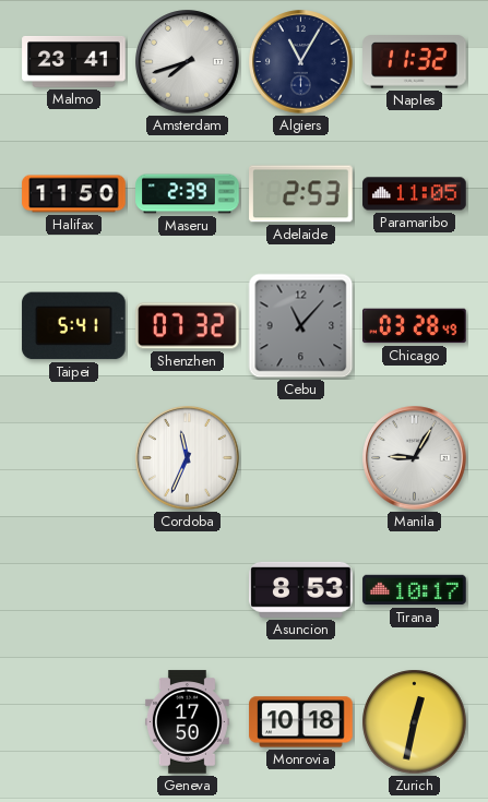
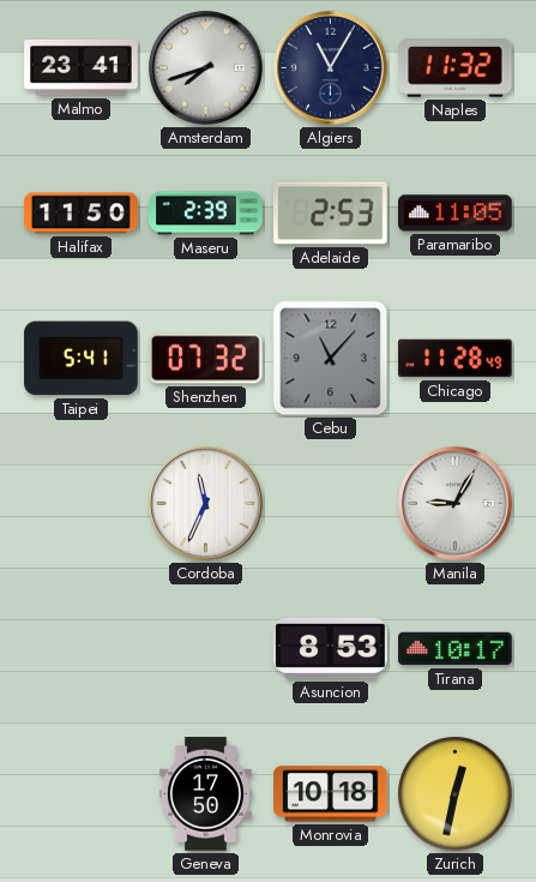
Chicago: 03:28 -> 11:28
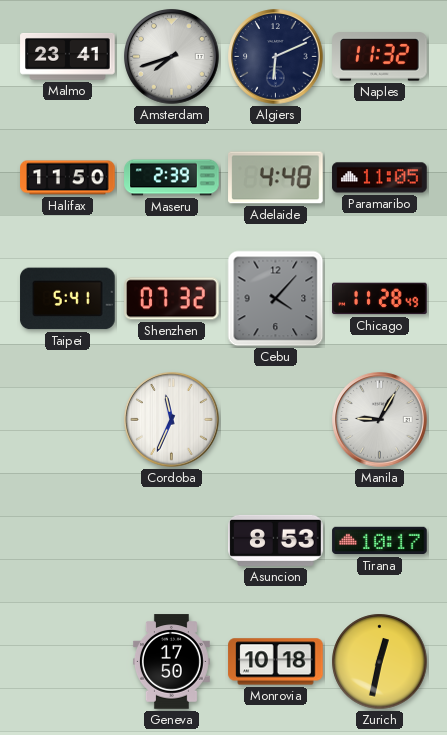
Algiers: 11:05 -> 6:11
Adelaide: 2:53 -> 4:48
Cebu: 11:07 -> 4:07
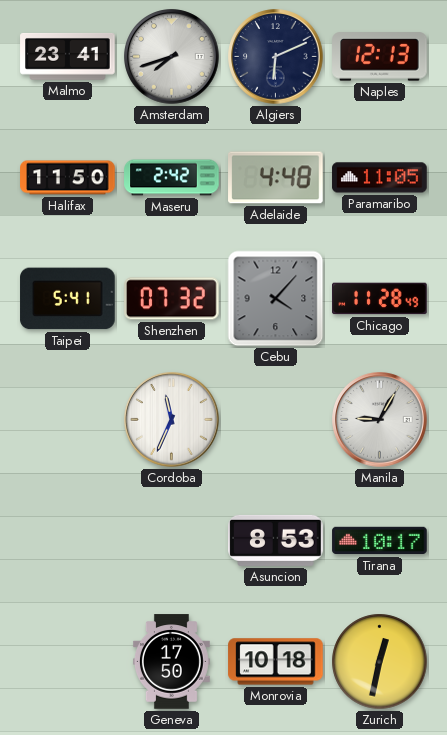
Naples: 11:32 -> 12:13
Maseru: 2:39 -> 2:42
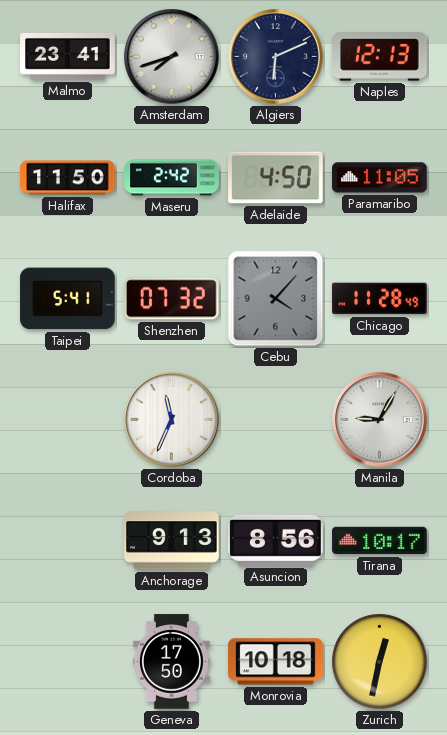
Adelaide: 4:48 -> 4:50
Anchorage: none -> 9:13
Asuncion: 8:53 -> 8:56
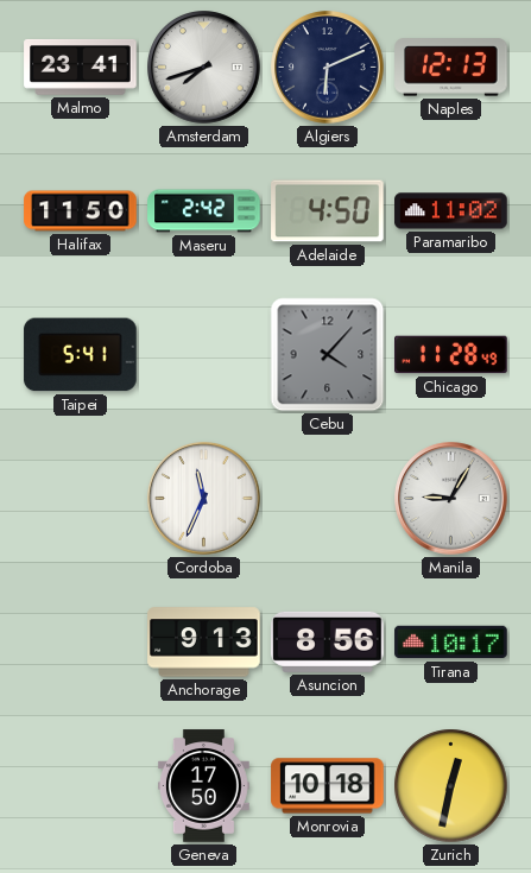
Paramaribo: 11:05 -> 11:02
Shenzhen: 07:32 -> none
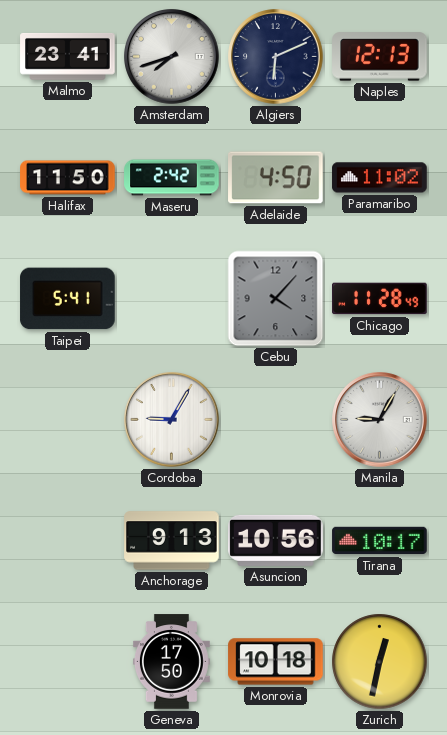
Cordoba: 11:34 -> 9:05
Asuncion: 8:56 -> 10:56
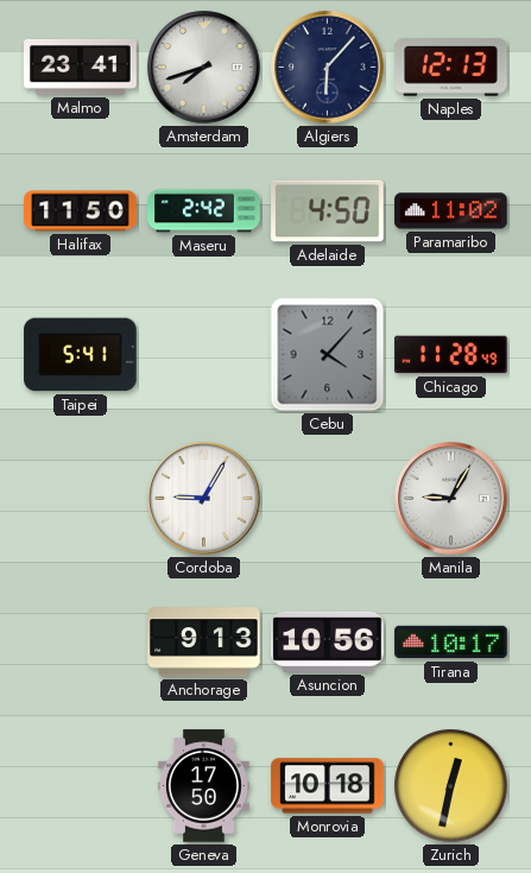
Algiers: 6:11 -> 6:07
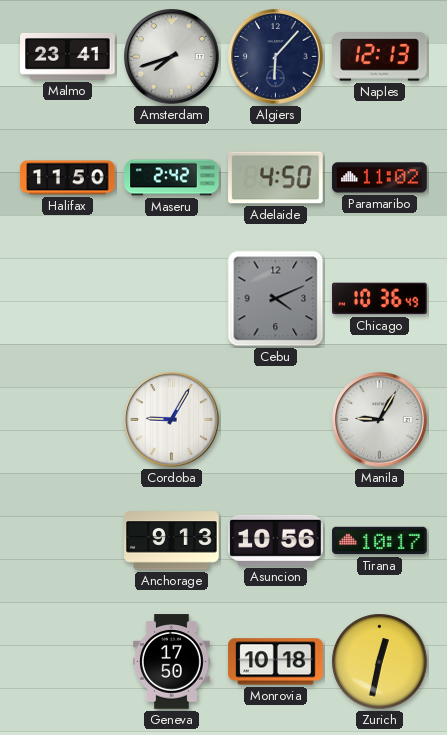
Taipei: 5:41 -> none
Cebu: 4:07 -> 4:11
Chicago: 11:28 -> 10:36
